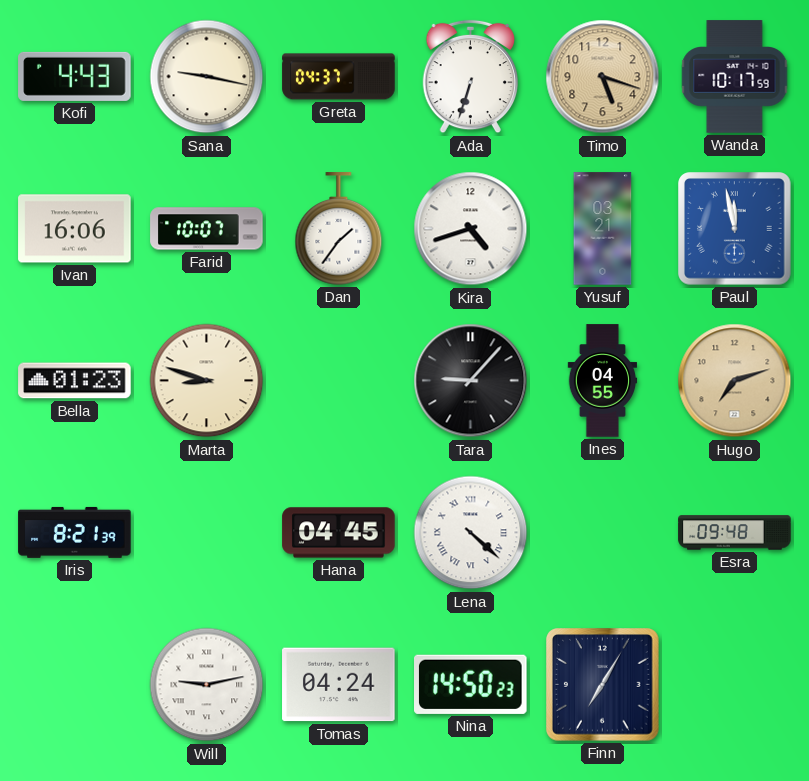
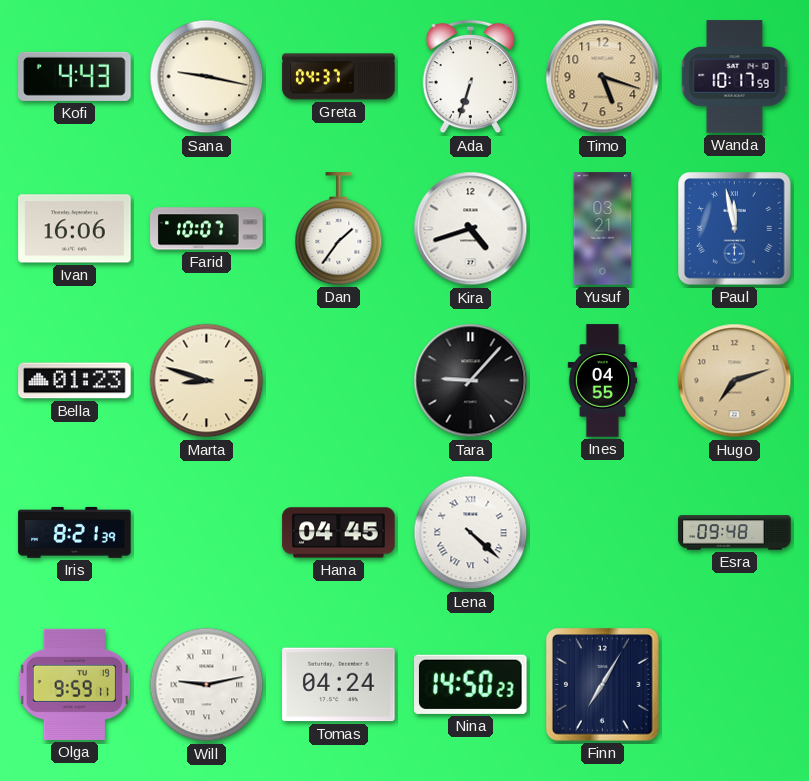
Olga: none -> 9:59
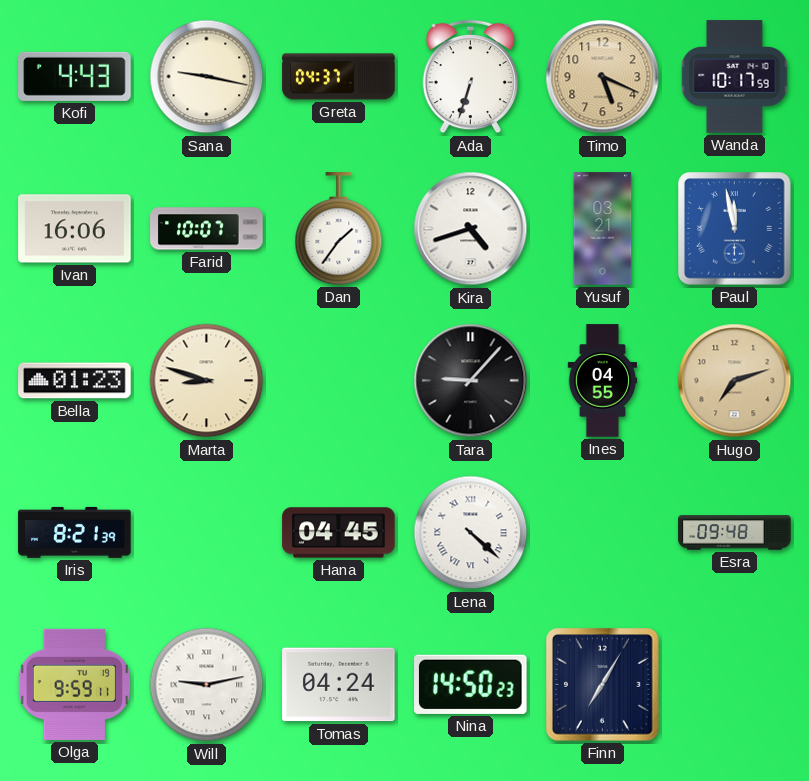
Timo: 5:18 -> 5:19
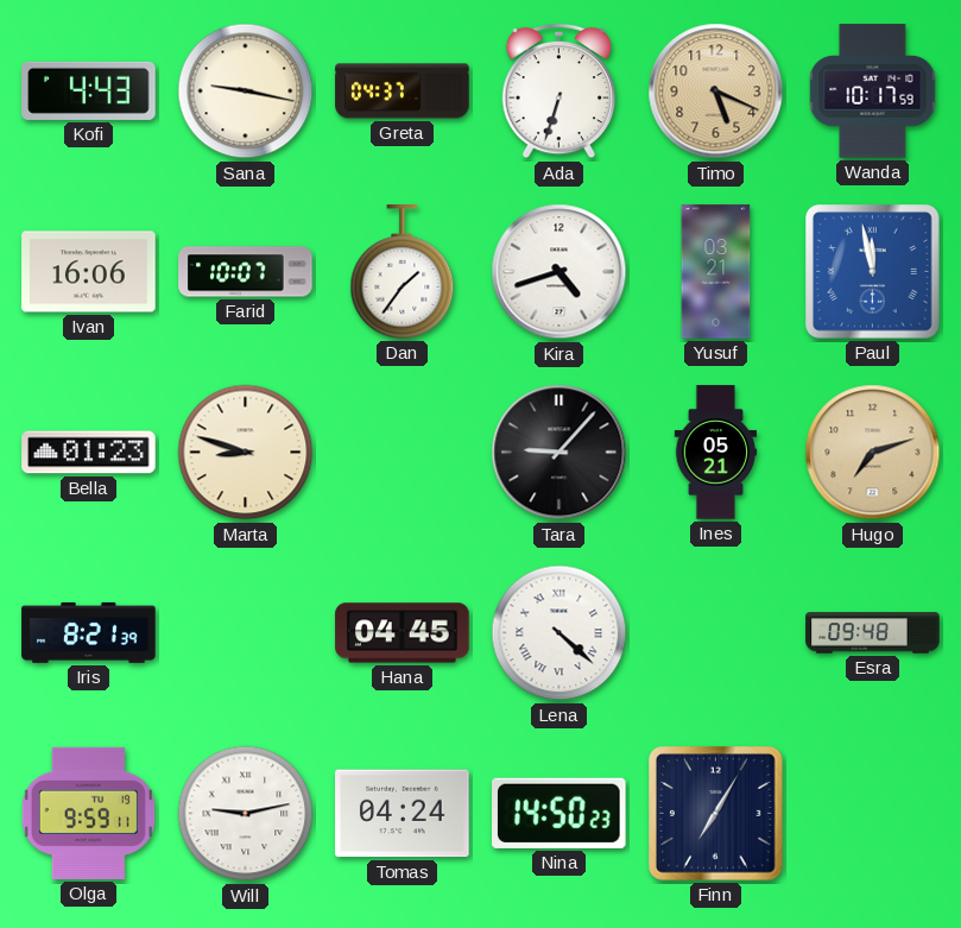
Ines: 04:55 -> 05:21
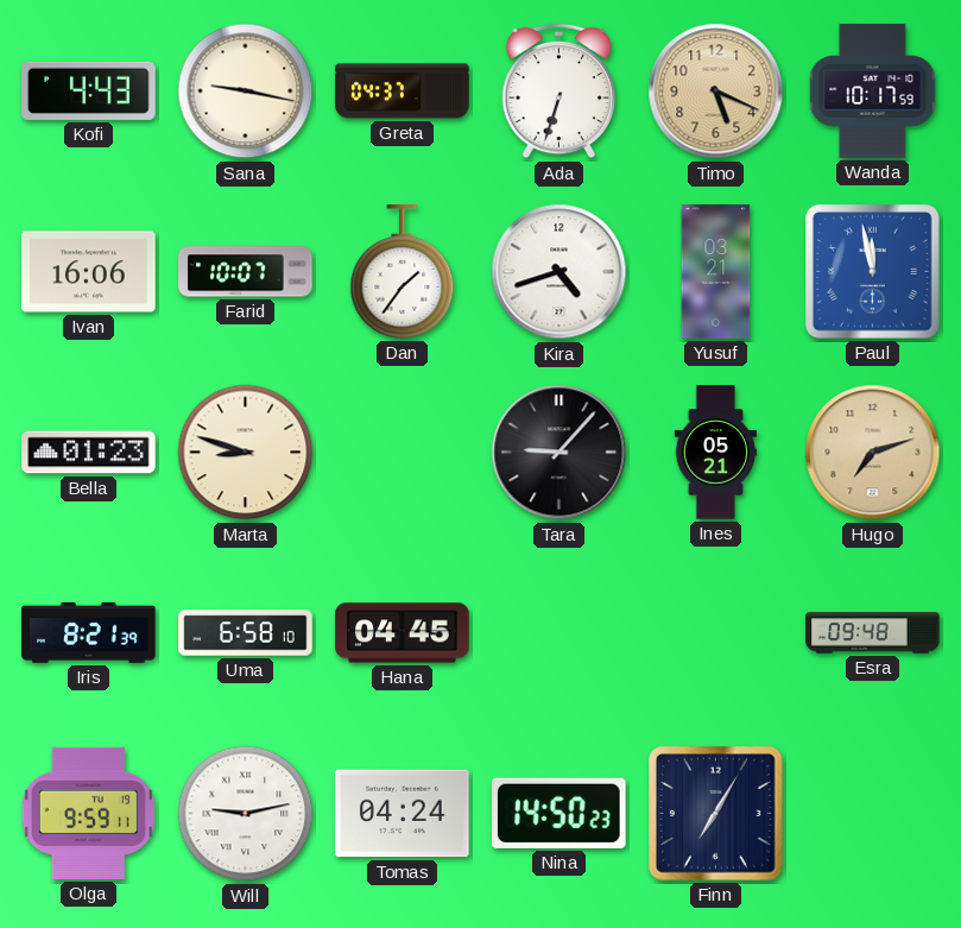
Uma: none -> 6:58
Lena: 4:22 -> none
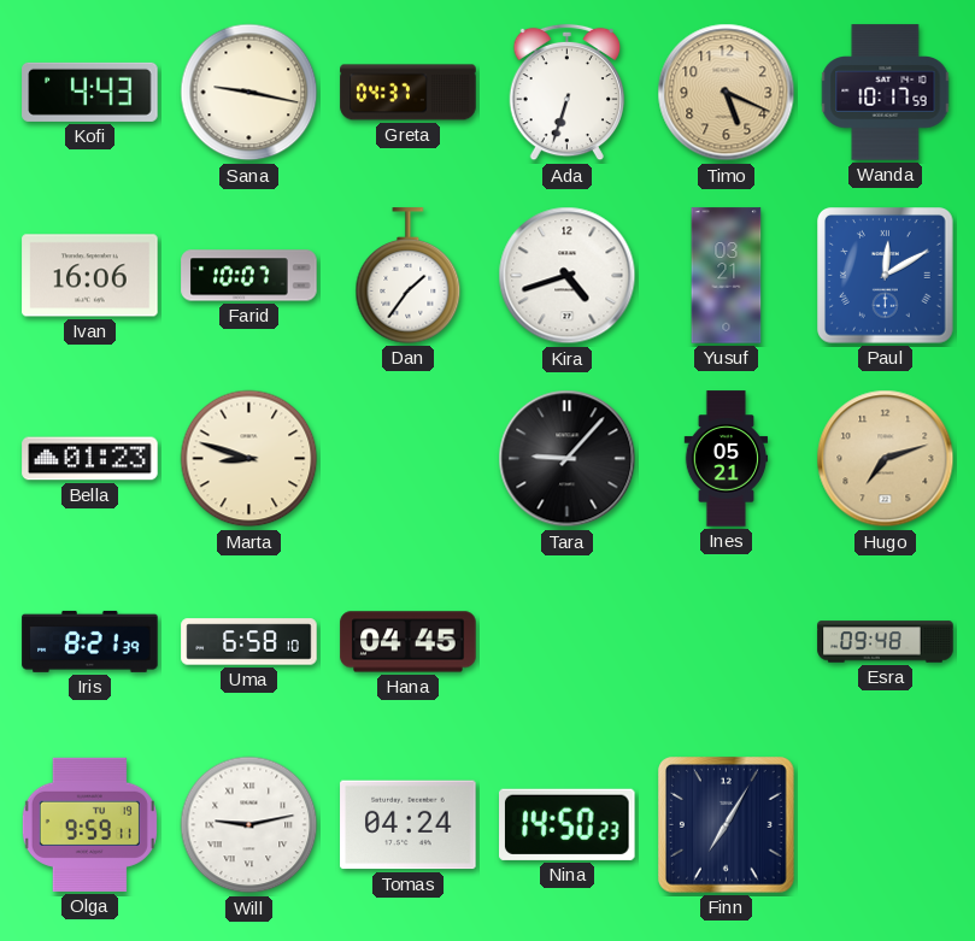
Paul: 11:58 -> 12:10
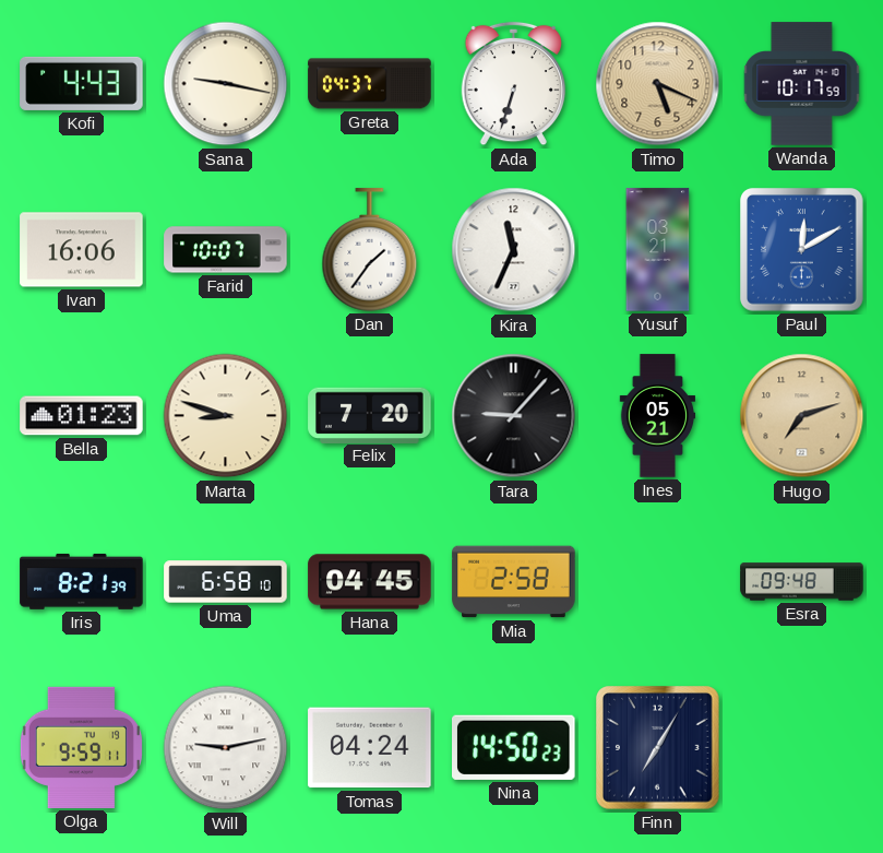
Kira: 4:42 -> 11:34
Felix: none -> 7:20
Mia: none -> 2:58
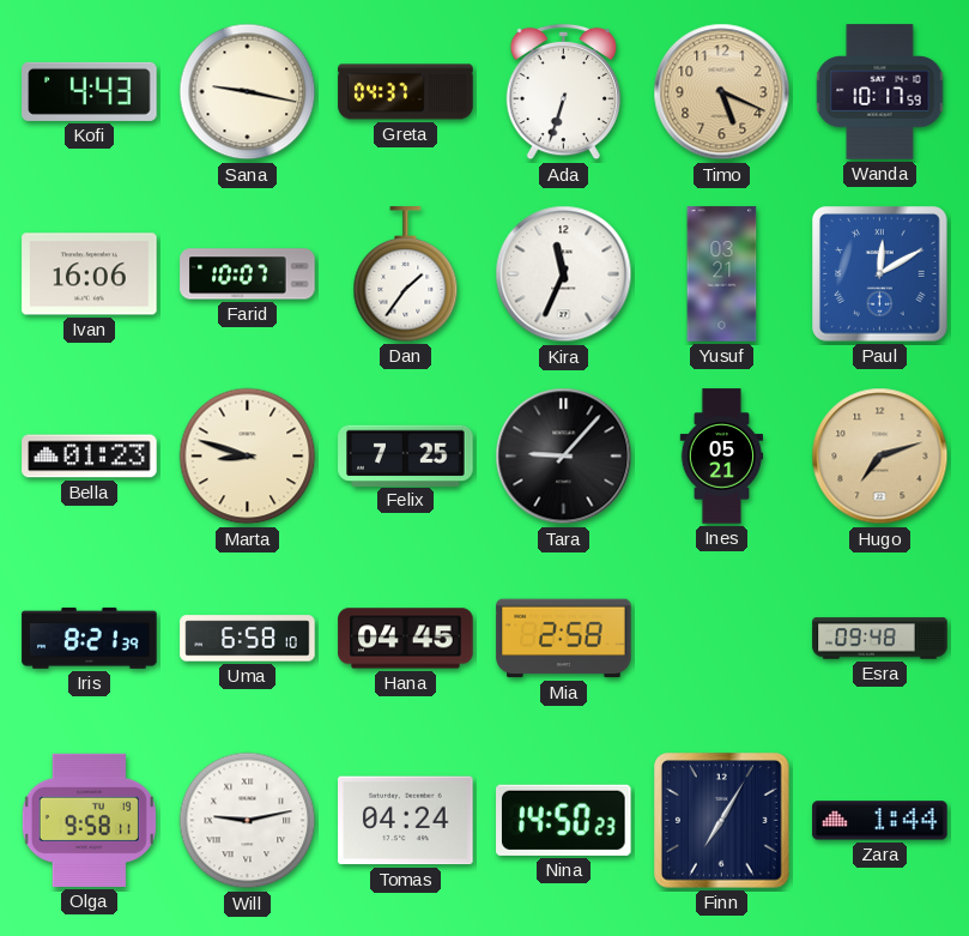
Felix: 7:20 -> 7:25
Olga: 9:59 -> 9:58
Zara: none -> 1:44
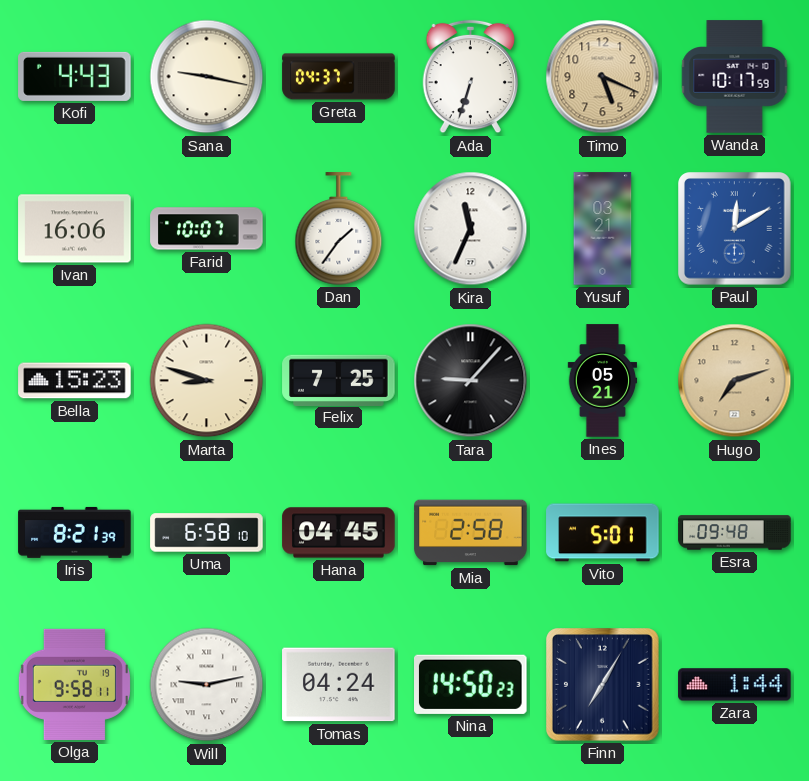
Bella: 01:23 -> 15:23
Vito: none -> 5:01
